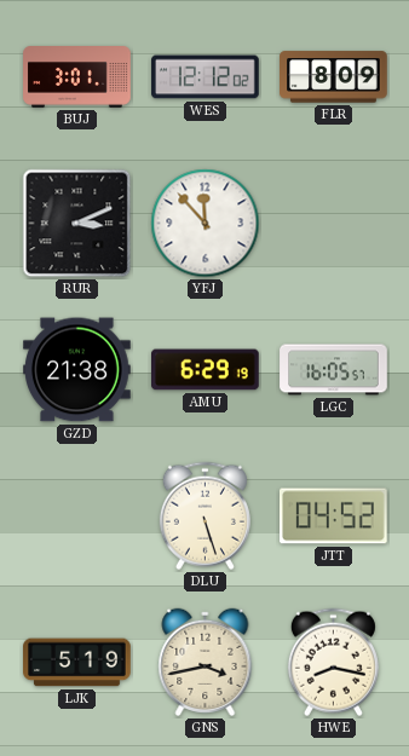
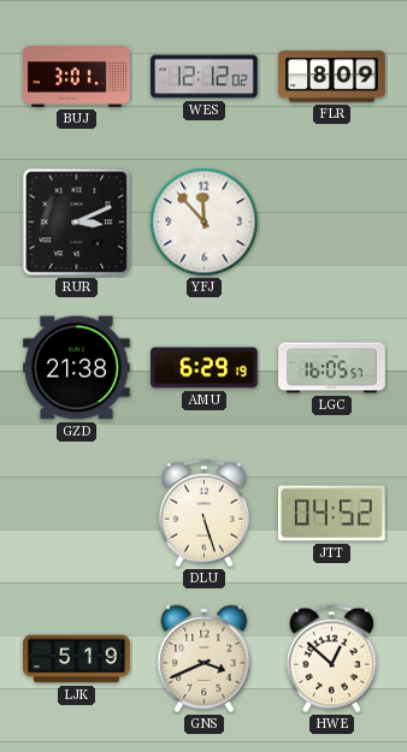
GNS: 3:43 -> 3:41
HWE: 8:17 -> 12:52
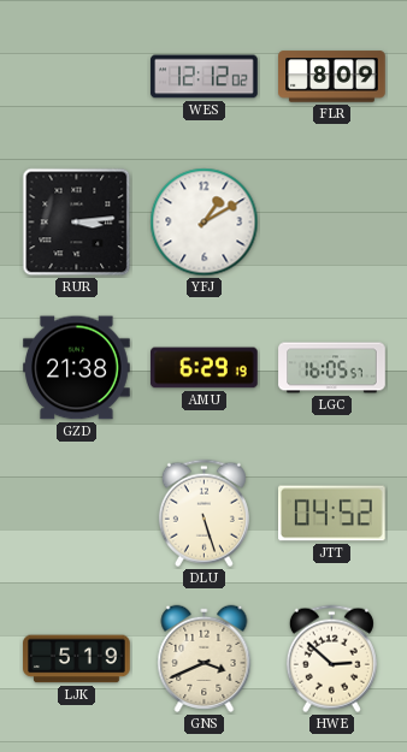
BUJ: 3:01 -> none
RUR: 3:11 -> 3:14
YFJ: 11:53 -> 1:10
HWE: 12:52 -> 2:52
